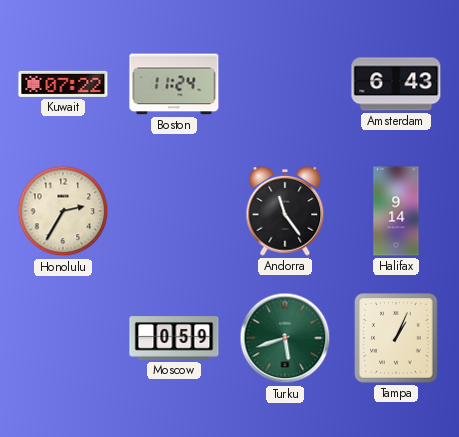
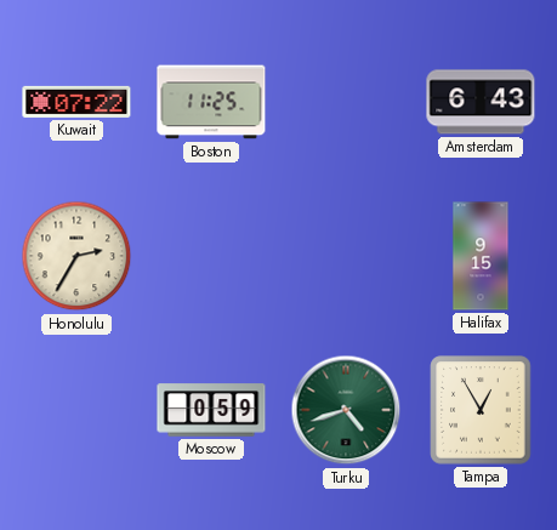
Boston: 11:24 -> 11:25
Andorra: 11:24 -> none
Halifax: 9:14 -> 9:15
Turku: 5:42 -> 4:42
Tampa: 1:04 -> 12:55
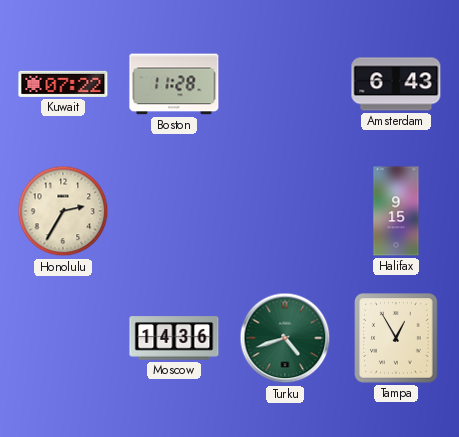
Boston: 11:25 -> 11:28
Moscow: 0:59 -> 14:36
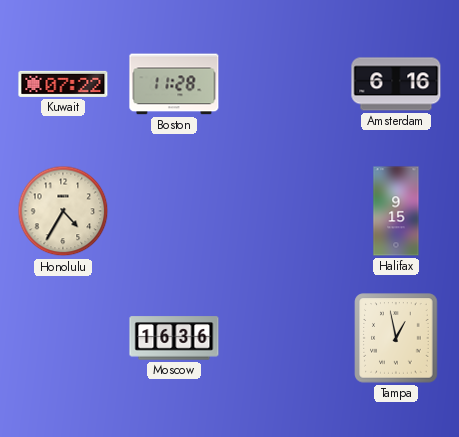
Amsterdam: 6:43 -> 6:16
Honolulu: 2:35 -> 4:35
Moscow: 14:36 -> 16:36
Turku: 4:42 -> none
Tampa: 12:55 -> 12:58
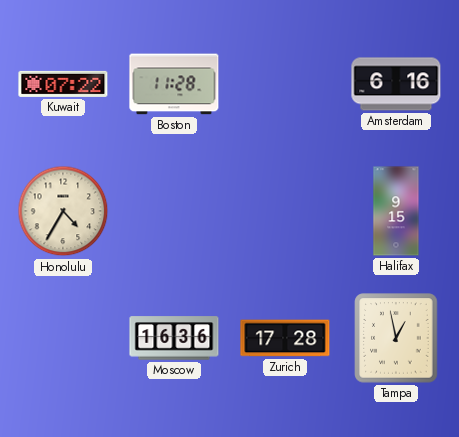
Zurich: none -> 17:28
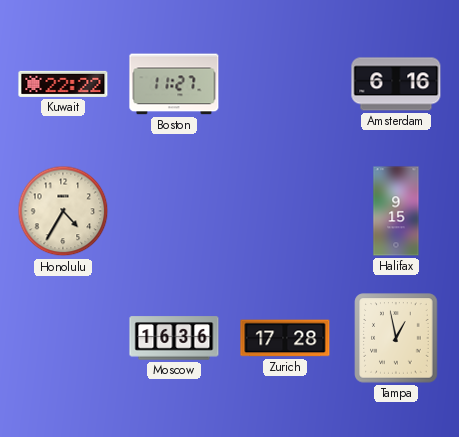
Kuwait: 07:22 -> 22:22
Boston: 11:28 -> 11:27
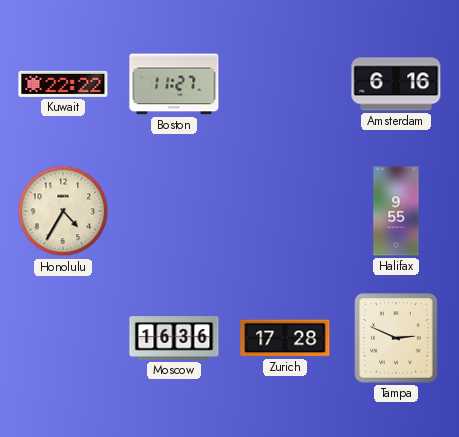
Halifax: 9:15 -> 9:55
Tampa: 12:58 -> 2:49
